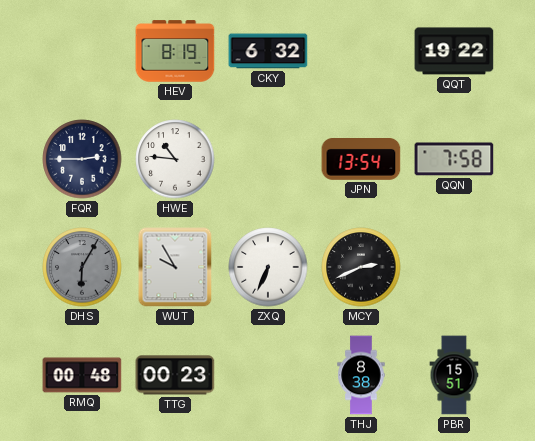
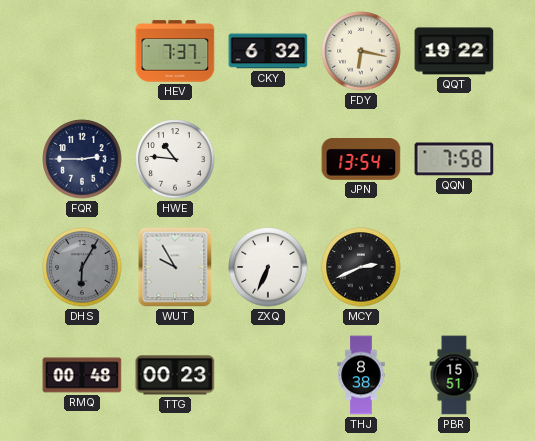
HEV: 8:19 -> 7:37
FDY: none -> 6:17
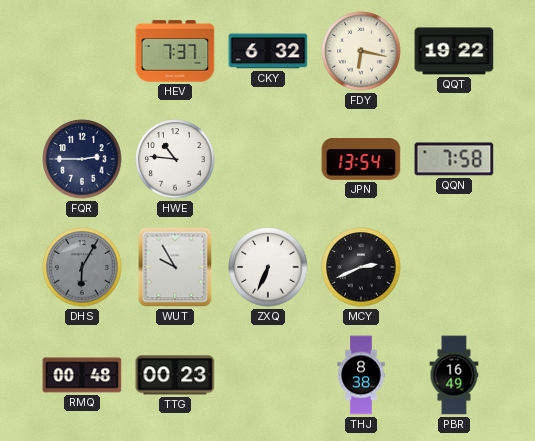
PBR: 15:51 -> 16:49
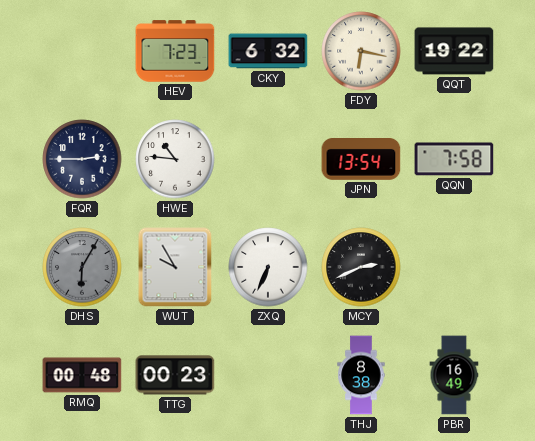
HEV: 7:37 -> 7:23
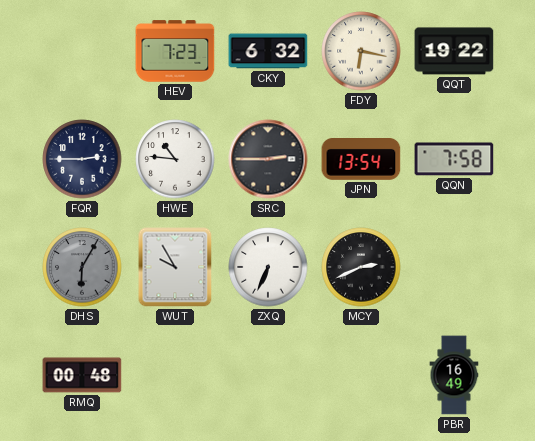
SRC: none -> 2:45
TTG: 00:23 -> none
THJ: 8:38 -> none
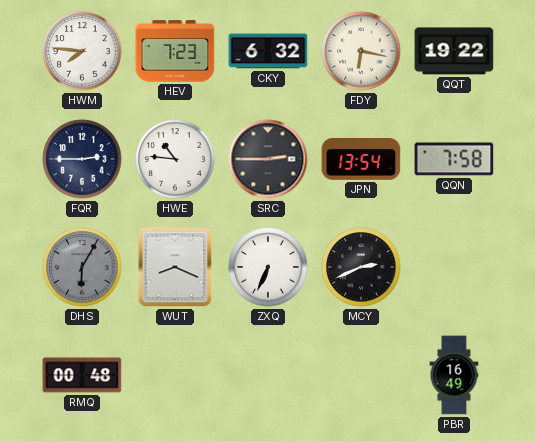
HWM: none -> 7:46
WUT: 9:55 -> 8:19
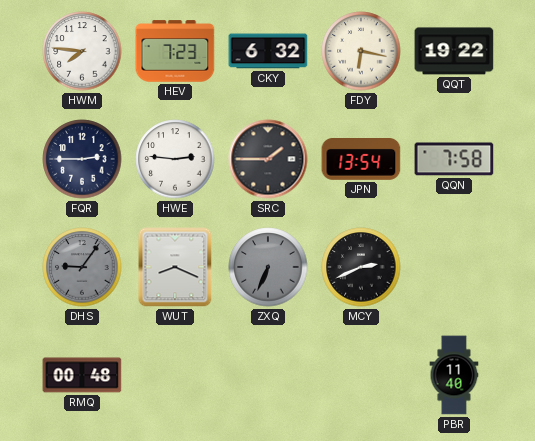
HWE: 10:46 -> 2:46
SRC: 2:45 -> 1:45
DHS: 6:05 -> 9:06
ZXQ dial: white -> grey
PBR: 16:49 -> 11:40
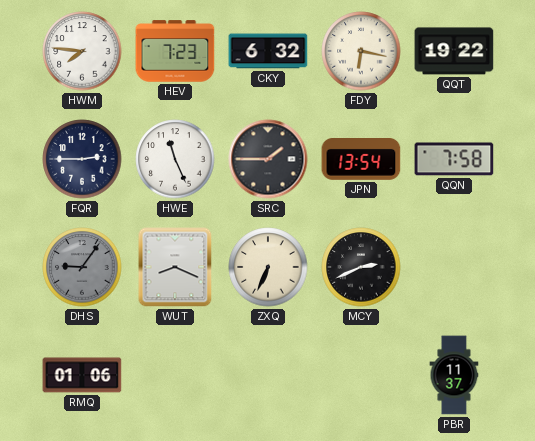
HWE: 2:46 -> 11:26
ZXQ dial: grey -> cream
RMQ: 00:48 -> 01:06
PBR: 11:40 -> 11:37
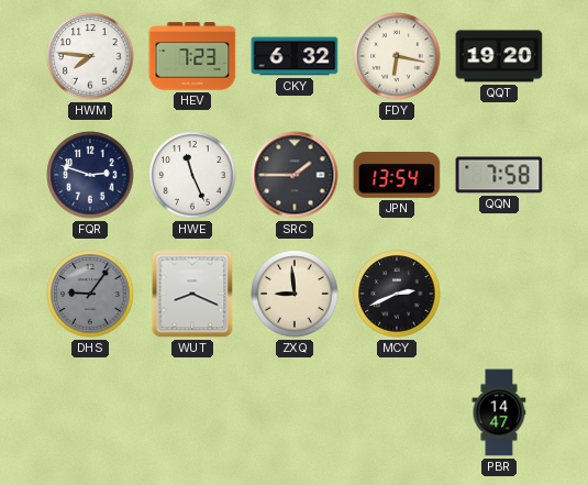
QQT: 19:22 -> 19:20
FQR: 2:45 -> 2:48
ZXQ: 6:34 -> 8:59
RMQ: 01:06 -> none
PBR: 11:37 -> 14:47
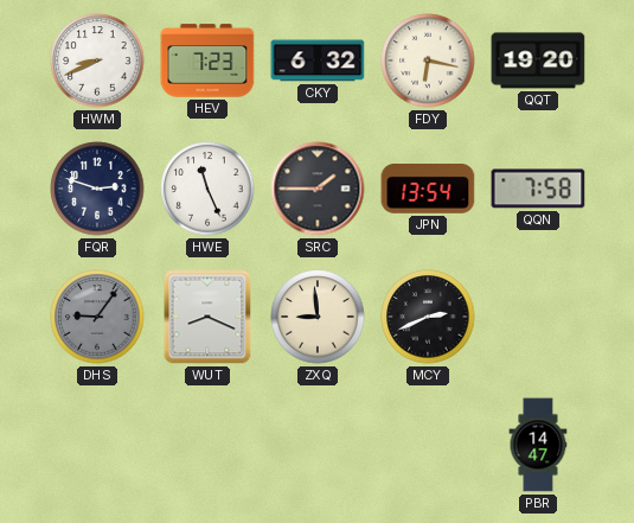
HWM: 7:46 -> 8:41
